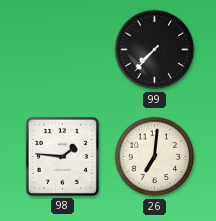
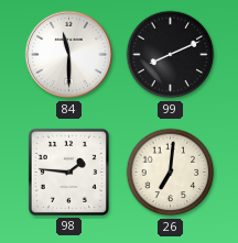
84: none -> 11:30
99: 7:37 -> 8:11
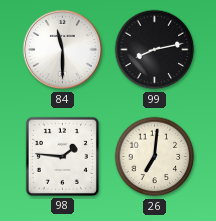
99: 8:11 -> 8:13
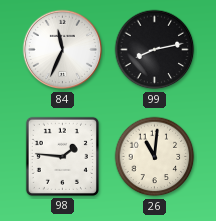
84: 11:30 -> 11:34
26: 7:01 -> 11:01
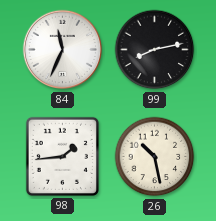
98: 1:46 -> 1:44
26: 11:01 -> 10:28
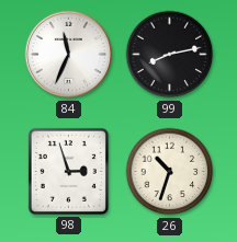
98: 1:44 -> 2:57
26: 10:28 -> 10:33
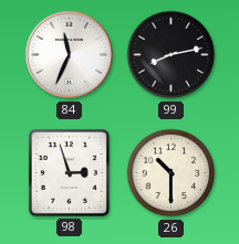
26: 10:33 -> 10:30
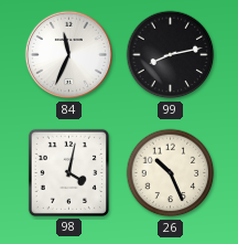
98: 2:57 -> 4:02
26: 10:30 -> 10:26
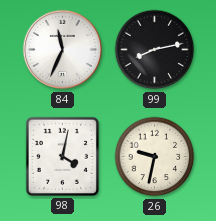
26: 10:26 -> 9:32
